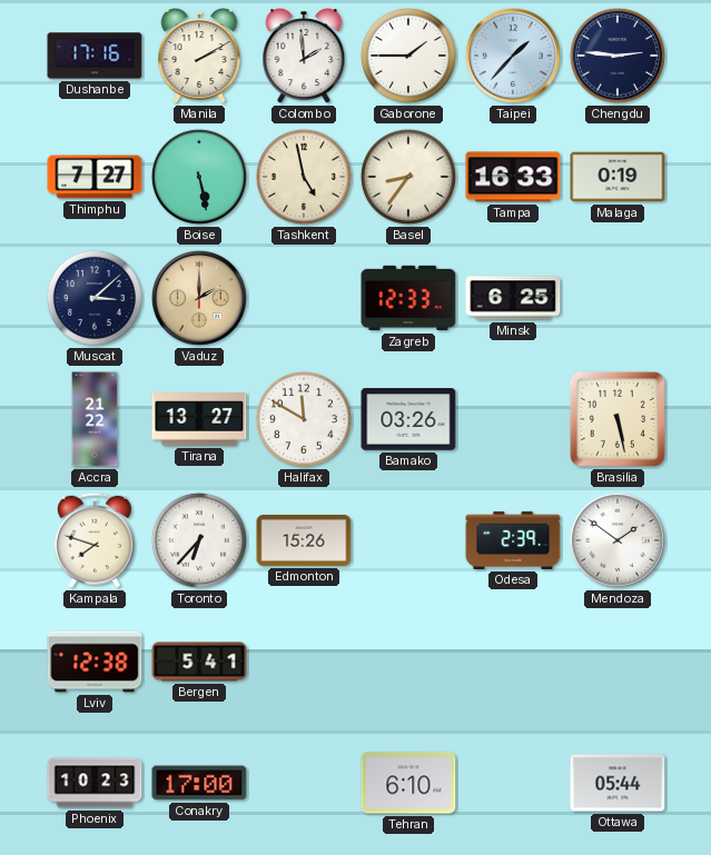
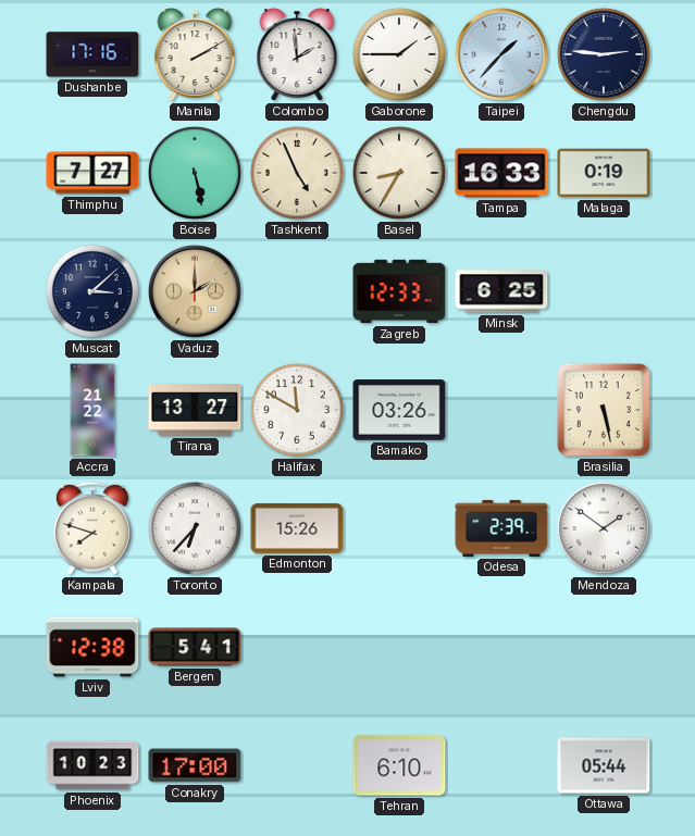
Tashkent: 4:58 -> 4:56
Basel: 8:36 -> 8:35
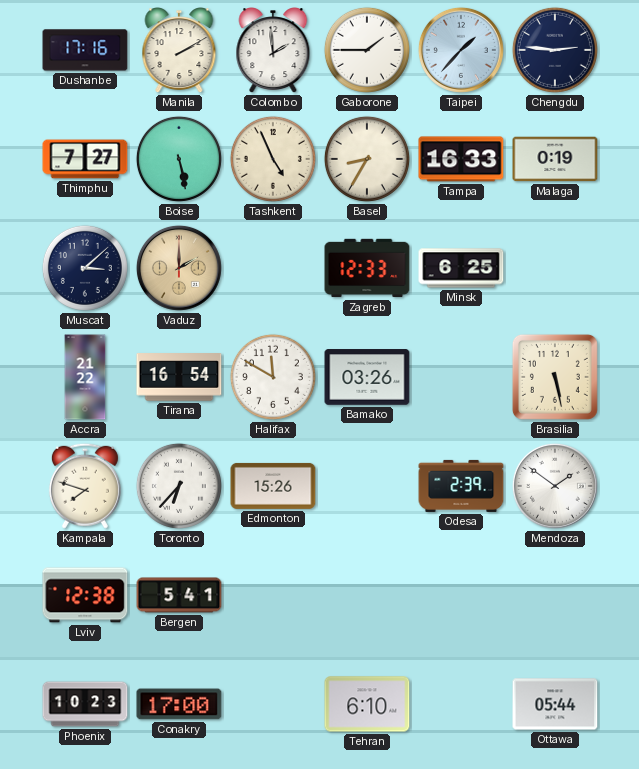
Tirana: 13:27 -> 16:54
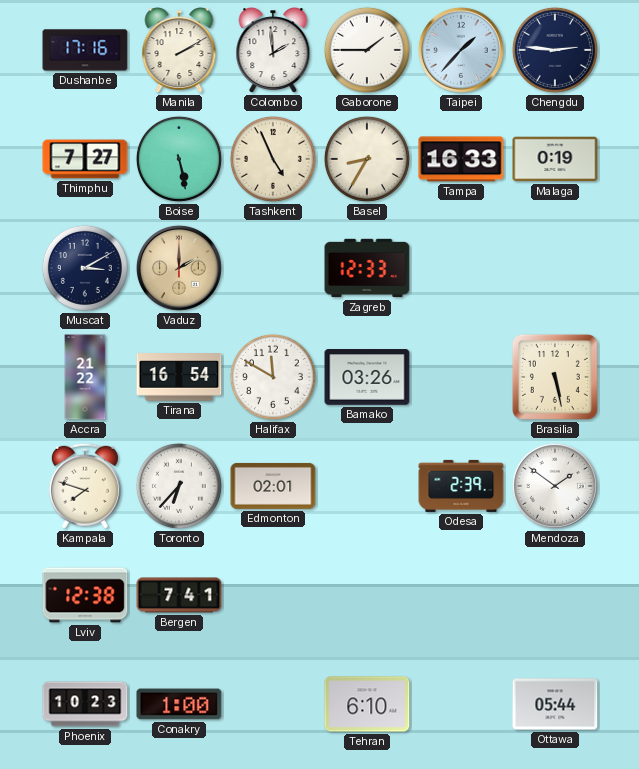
Muscat: 3:08 -> 3:10
Minsk: 6:25 -> none
Edmonton: 15:26 -> 02:01
Bergen: 5:41 -> 7:41
Conakry: 17:00 -> 1:00
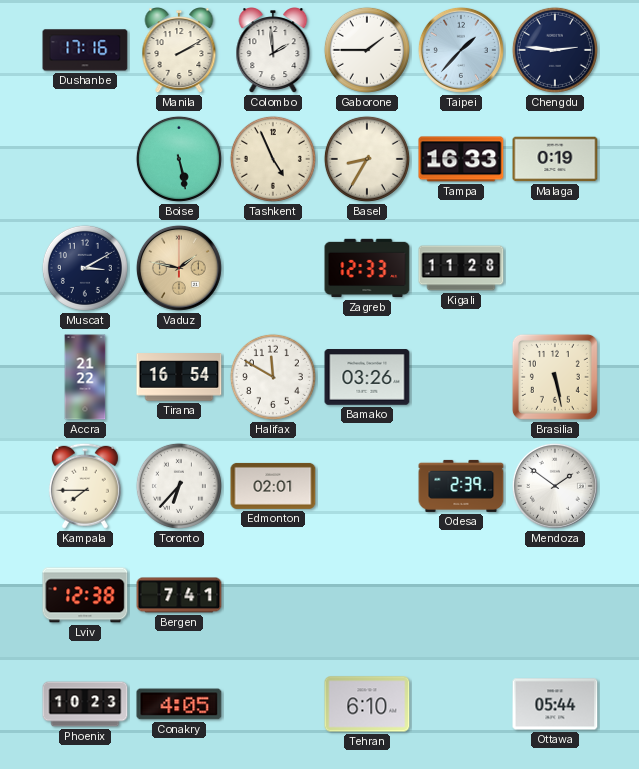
Thimphu: 7:27 -> none
Vaduz: 2:00 -> 1:47
Kigali: none -> 11:28
Kampala: 7:48 -> 7:45
Conakry: 1:00 -> 4:05
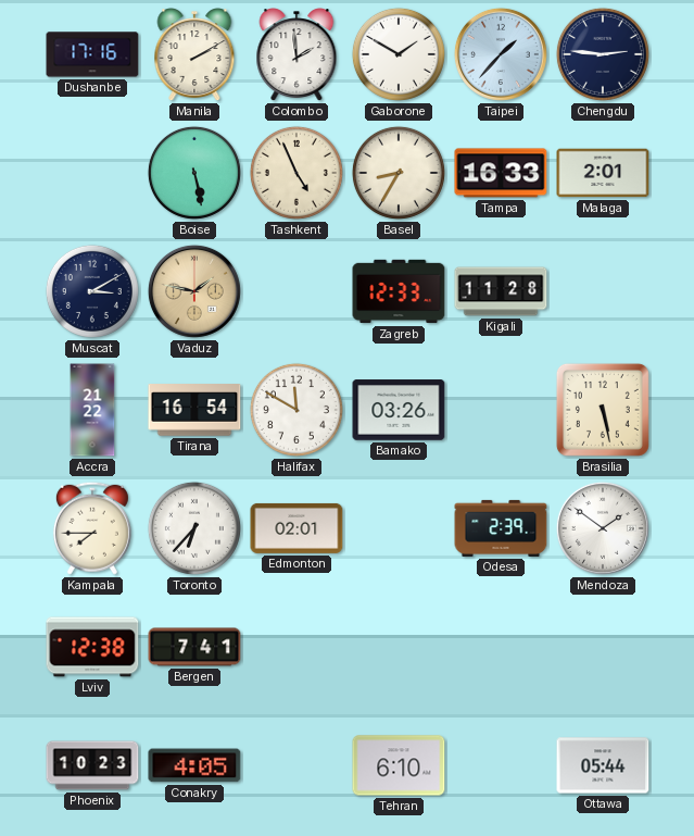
Gaborone: 1:45 -> 1:50
Malaga: 0:19 -> 2:01
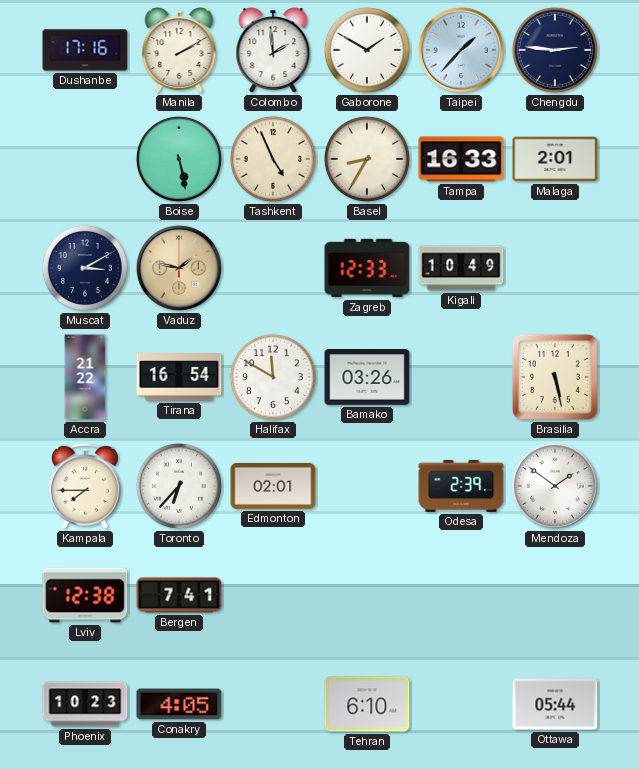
Kigali: 11:28 -> 10:49
